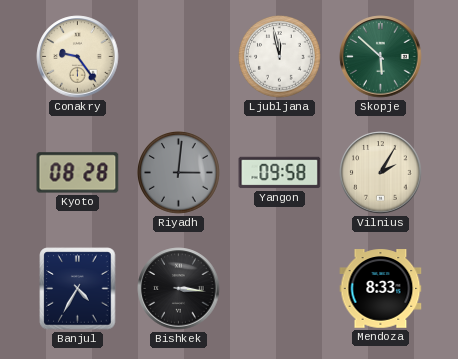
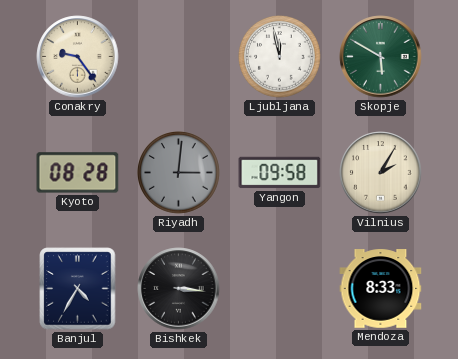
Skopje: 5:52 -> 5:50
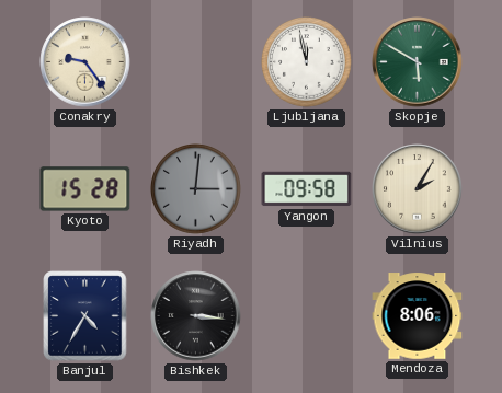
Kyoto: 08:28 -> 15:28
Mendoza: 8:33 -> 8:06
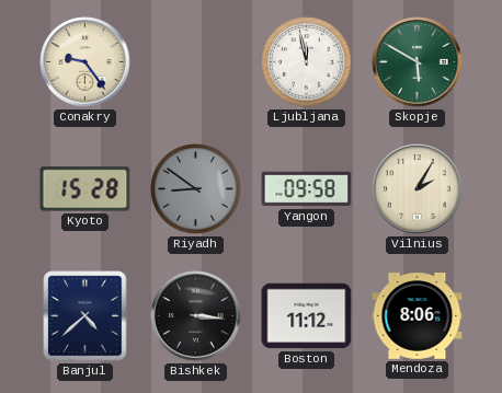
Riyadh: 3:01 -> 8:51
Banjul: 4:35 -> 4:38
Boston: none -> 11:12
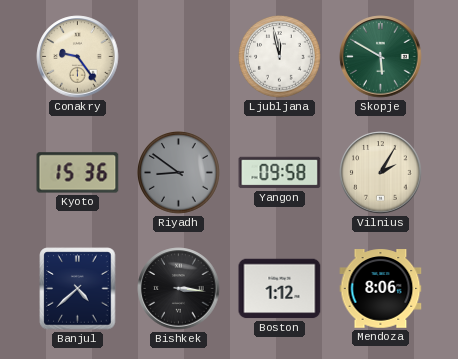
Kyoto: 15:28 -> 15:36
Boston: 11:12 -> 1:12
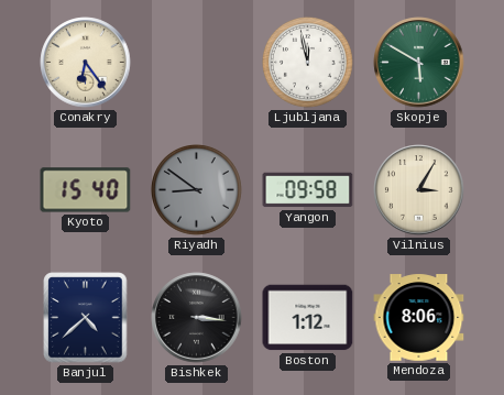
Conakry: 9:24 -> 6:24
Kyoto: 15:36 -> 15:40
Vilnius: 2:05 -> 3:05
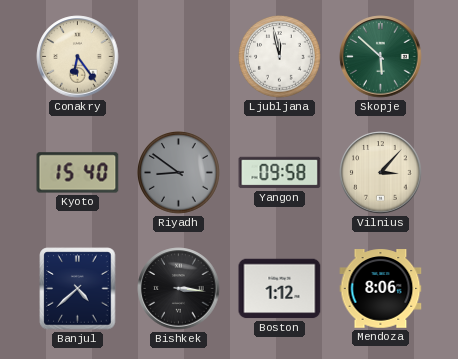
Skopje: 5:50 -> 5:52
Vilnius: 3:05 -> 3:07
